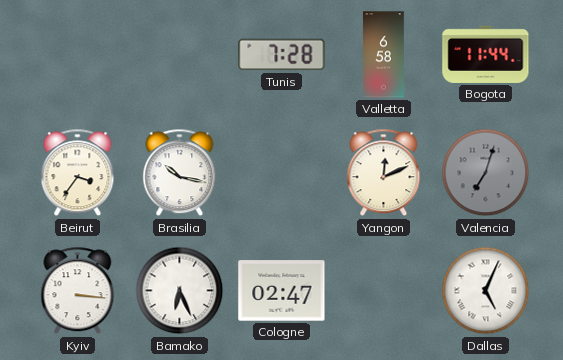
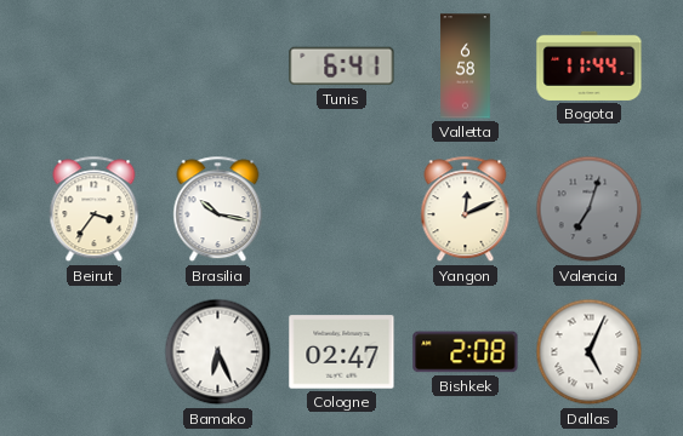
Tunis: 7:28 -> 6:41
Kyiv: 3:16 -> none
Bishkek: none -> 2:08
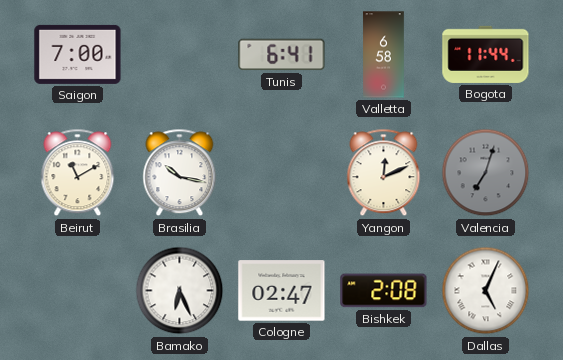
Saigon: none -> 7:00
Beirut: 3:36 -> 11:10
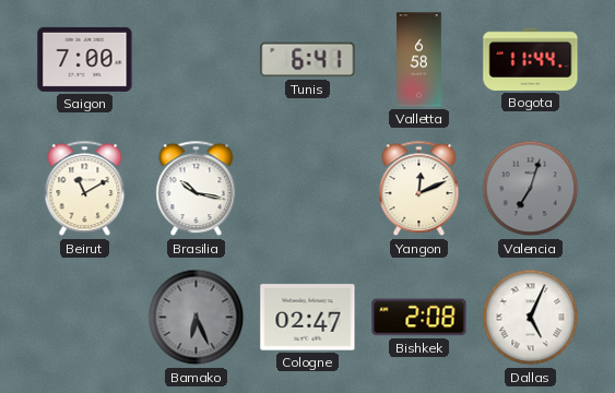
Bamako dial: white -> grey
